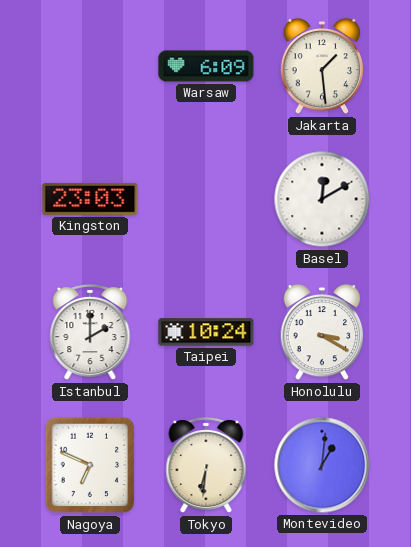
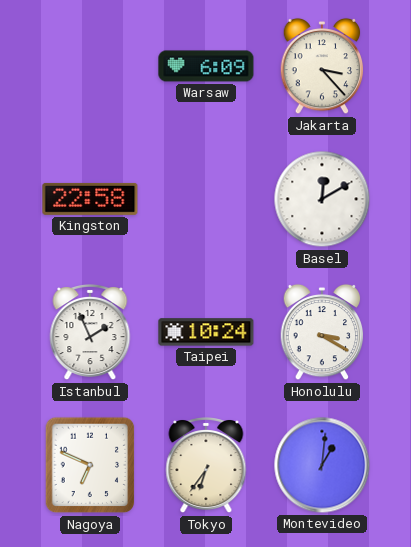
Jakarta: 1:29 -> 3:23
Kingston: 23:03 -> 22:58
Istanbul: 2:00 -> 1:56
Tokyo: 6:31 -> 6:36
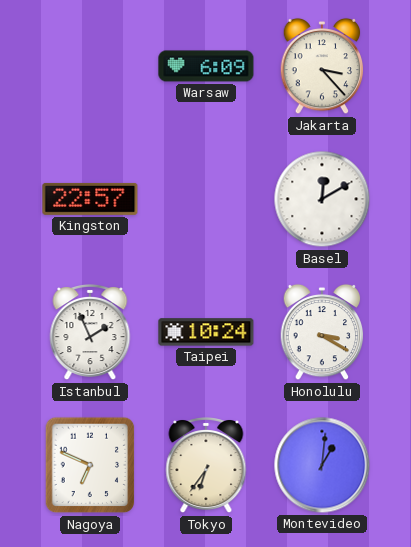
Kingston: 22:58 -> 22:57
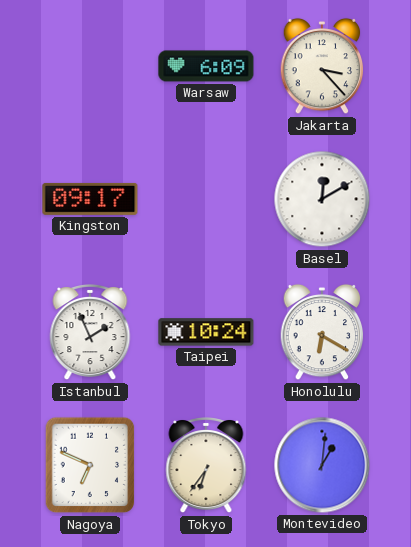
Kingston: 22:57 -> 09:17
Honolulu: 3:20 -> 6:20
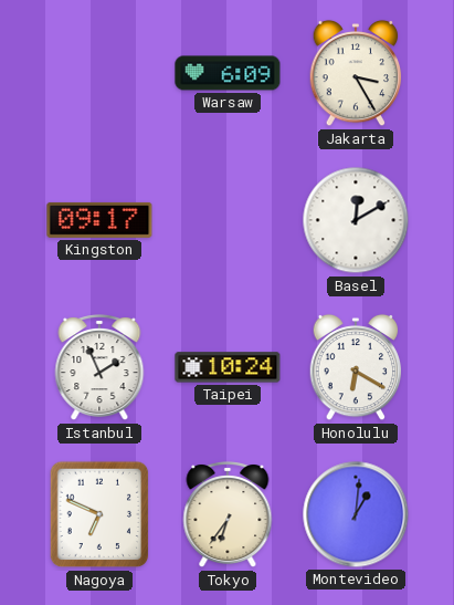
Jakarta: 3:23 -> 3:25
